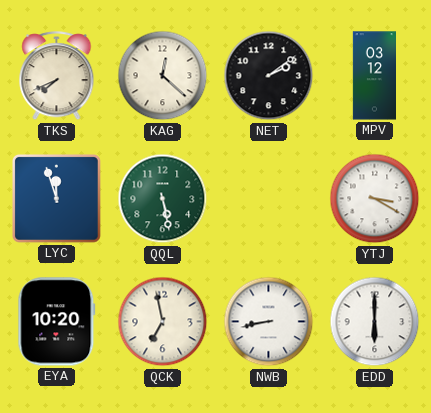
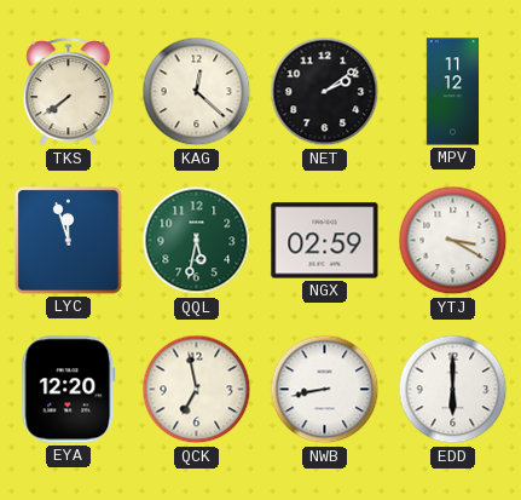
TKS: 7:41 -> 7:39
MPV: 03:12 -> 11:12
QQL: 5:28 -> 5:32
NGX: none -> 02:59
EYA: 10:20 -> 12:20
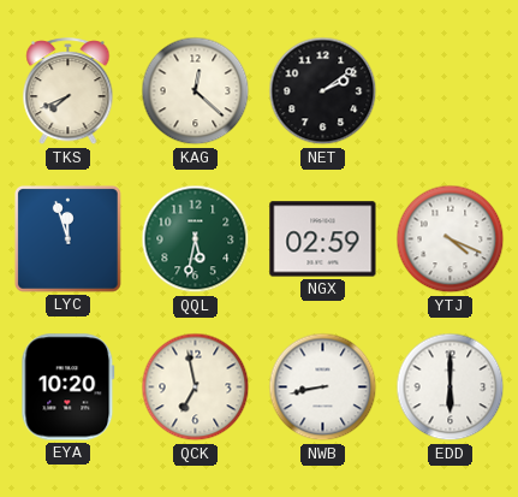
TKS: 7:39 -> 7:41
MPV: 11:12 -> none
YTJ: 3:20 -> 4:19
EYA: 12:20 -> 10:20
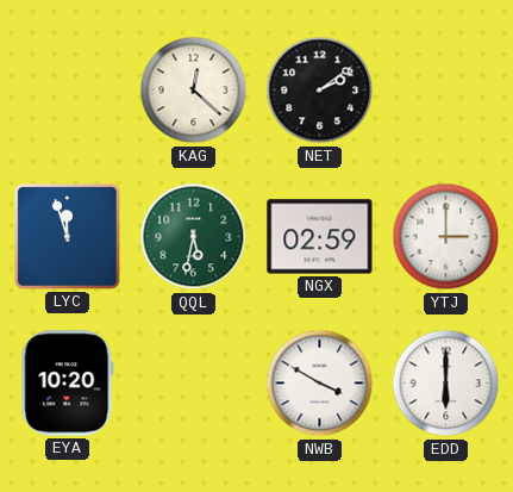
TKS: 7:41 -> none
YTJ: 4:19 -> 3:00
QCK: 6:58 -> none
NWB: 8:43 -> 3:50
